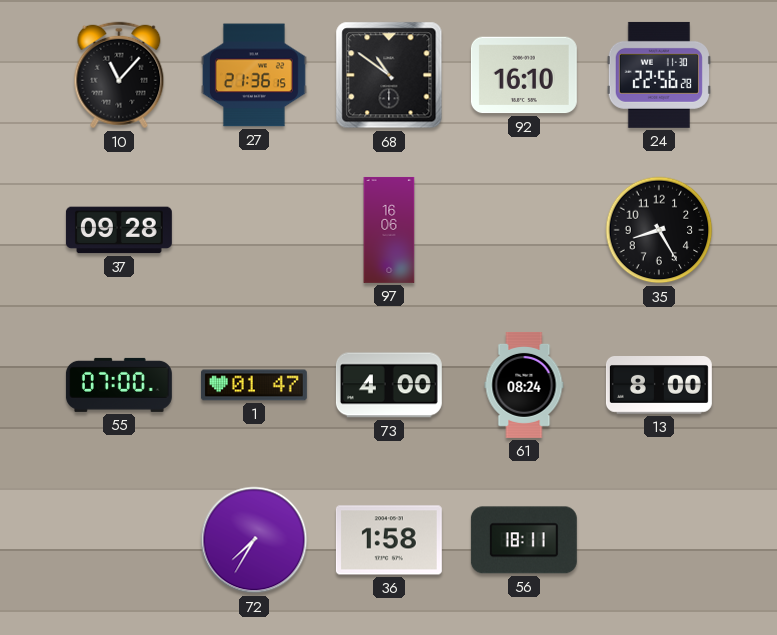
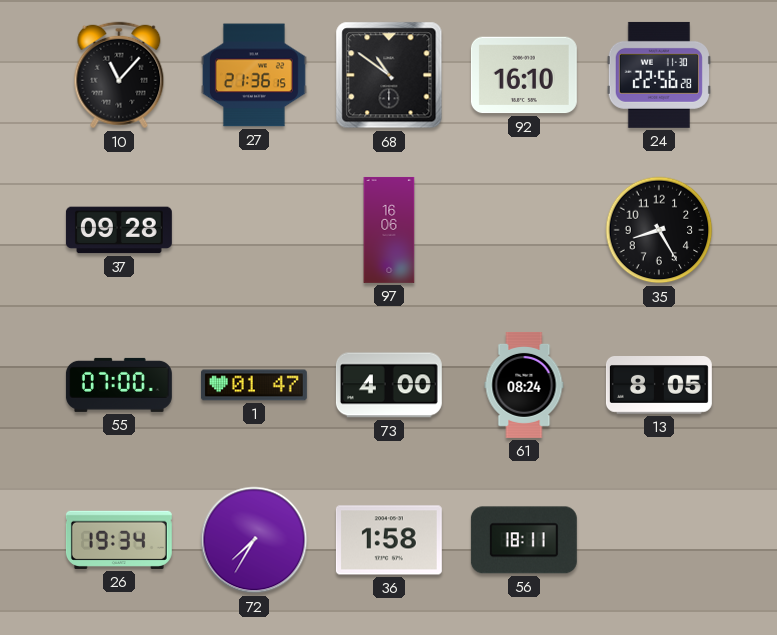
13: 8:00 -> 8:05
26: none -> 19:34
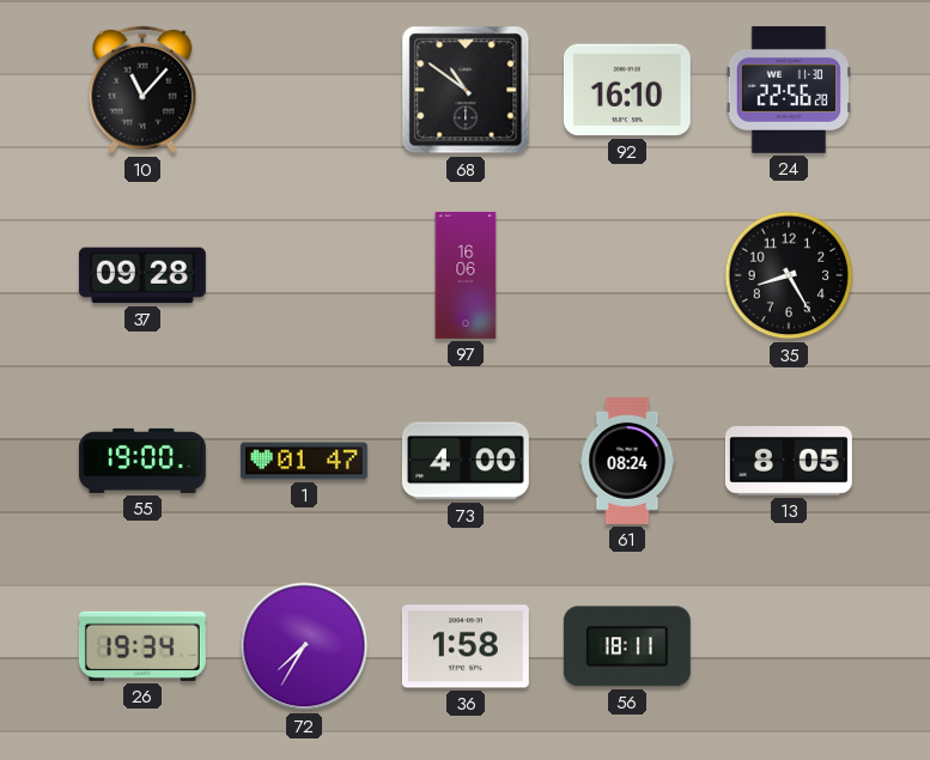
27: 21:36 -> none
55: 07:00 -> 19:00
